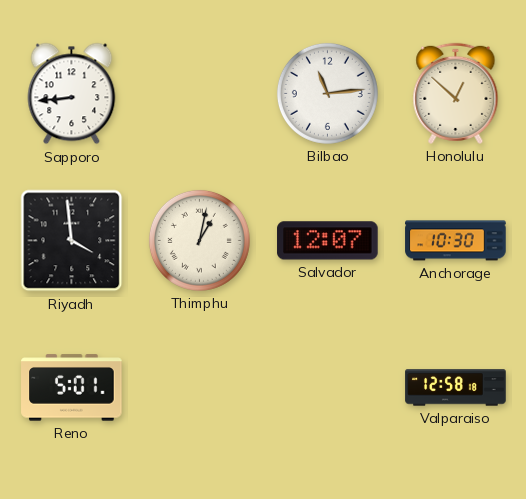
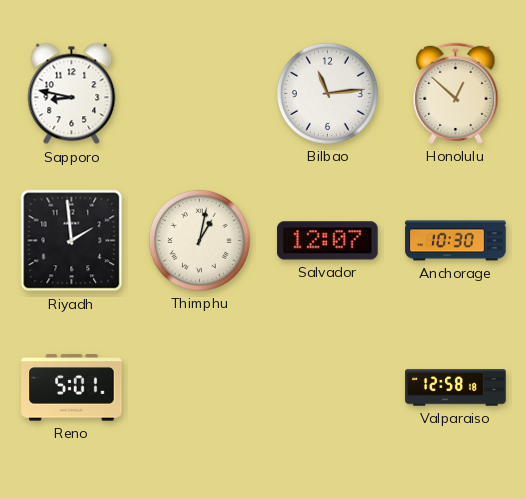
Sapporo: 8:44 -> 8:47
Riyadh: 3:59 -> 1:59
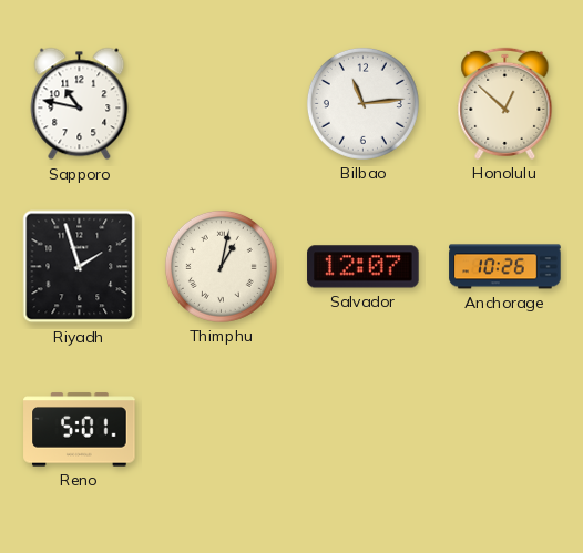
Sapporo: 8:47 -> 10:47
Riyadh: 1:59 -> 1:57
Anchorage: 10:30 -> 10:26
Valparaiso: 12:58 -> none
